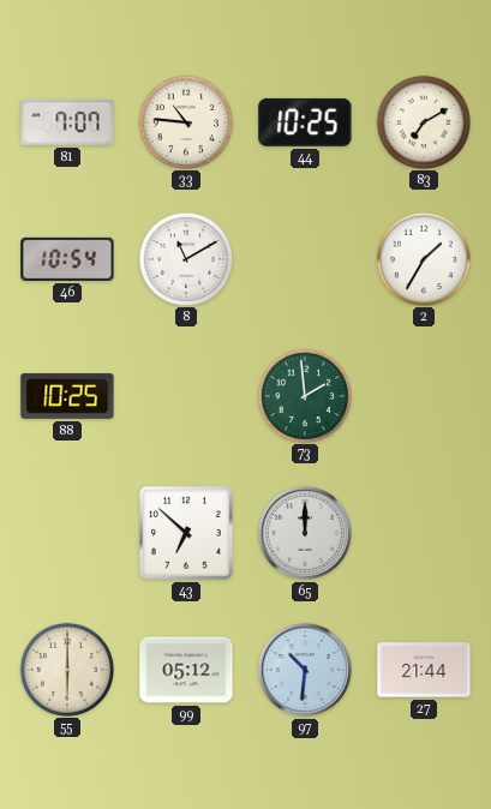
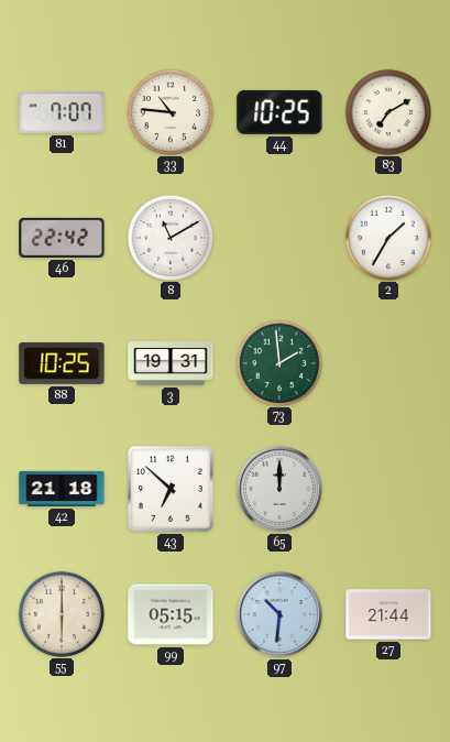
46: 10:54 -> 22:42
3: none -> 19:31
42: none -> 21:18
99: 05:12 -> 05:15
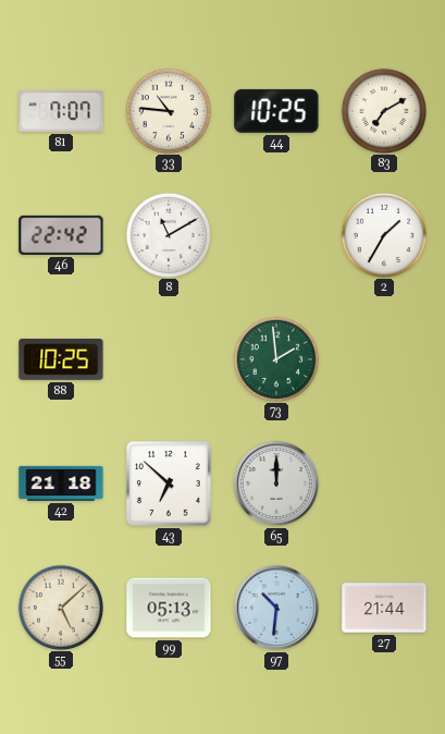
3: 19:31 -> none
55: 6:00 -> 5:08
99: 05:15 -> 05:13
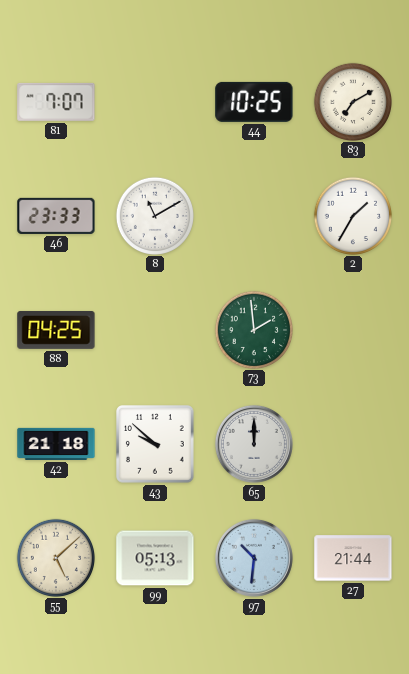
33: 10:46 -> none
46: 22:42 -> 23:33
88: 10:25 -> 04:25
43: 6:52 -> 9:52
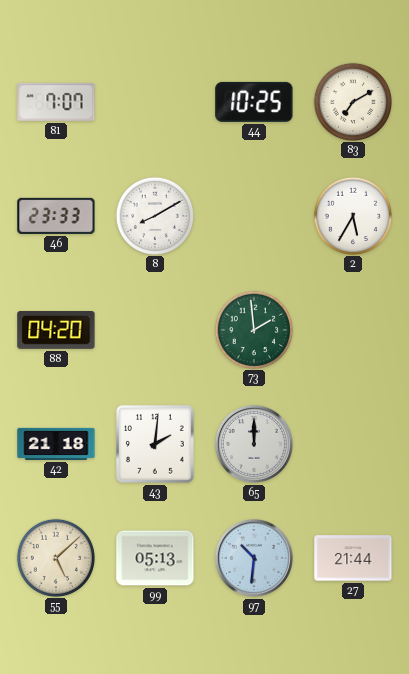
8: 11:10 -> 8:10
2: 1:35 -> 5:35
88: 04:25 -> 04:20
43: 9:52 -> 2:01
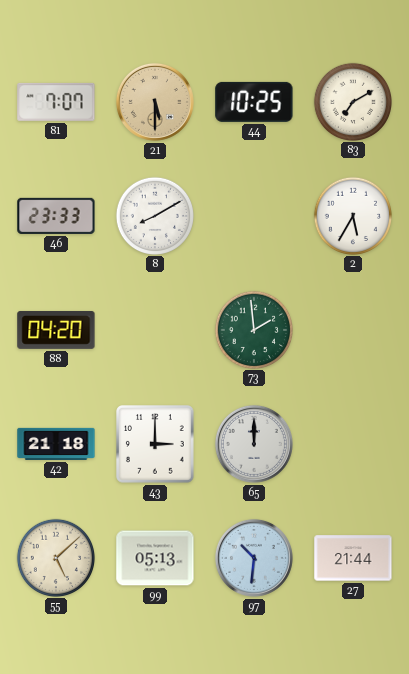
21: none -> 5:30
43: 2:01 -> 3:00
